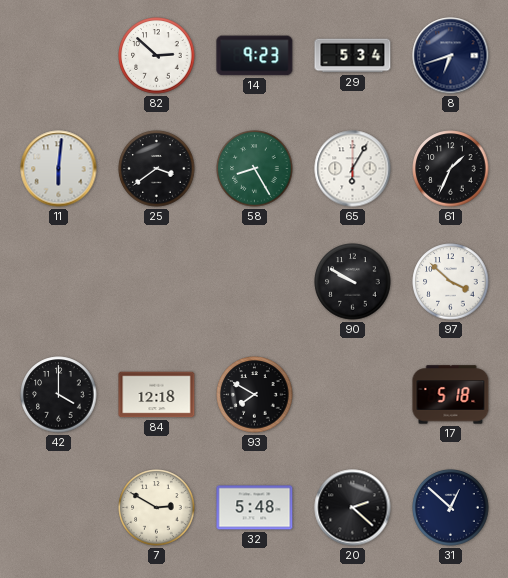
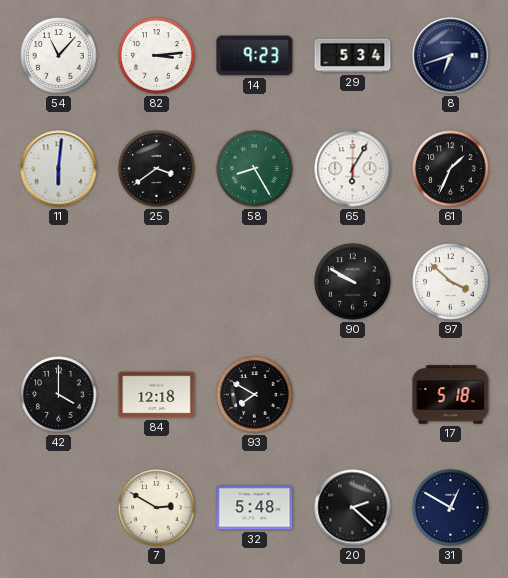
54: none -> 11:07
82: 2:52 -> 3:14
31: 12:52 -> 12:50
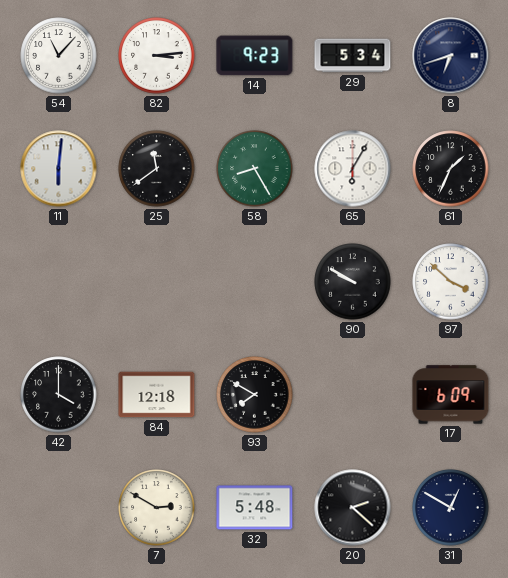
25: 3:39 -> 11:39
17: 5:18 -> 6:09
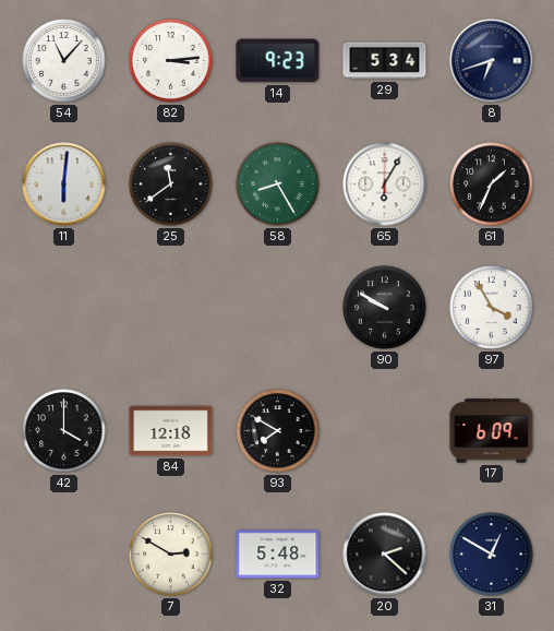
97: 3:52 -> 3:55
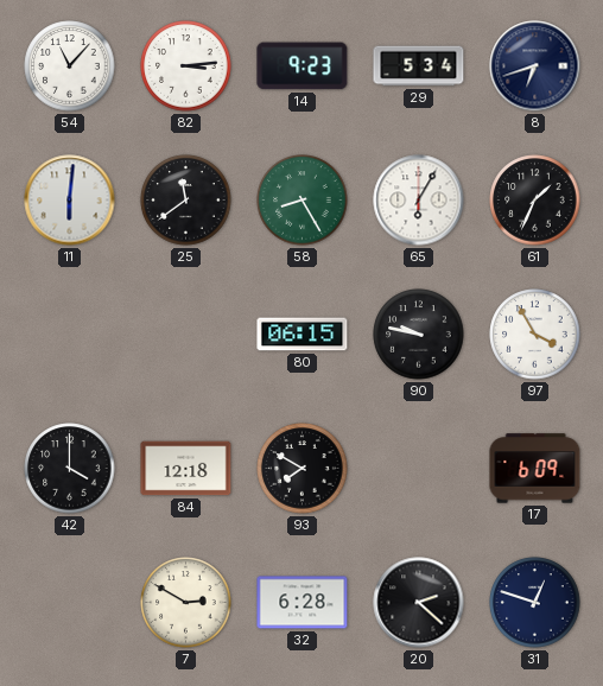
80: none -> 06:15
90: 9:50 -> 9:47
32: 5:48 -> 6:28
31: 12:50 -> 12:48
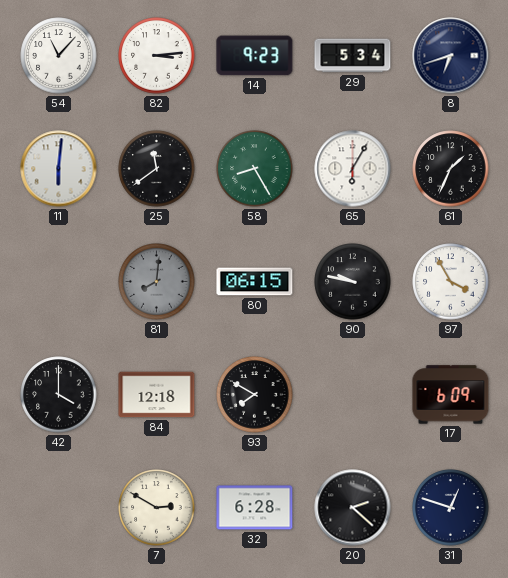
81: none -> 8:01
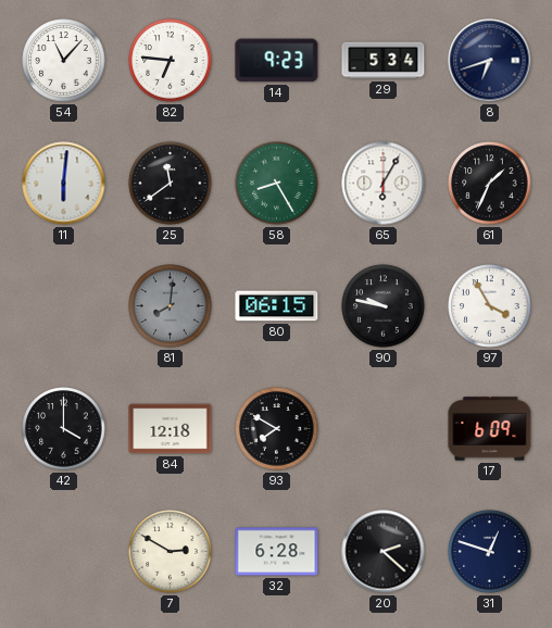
82: 3:14 -> 6:46
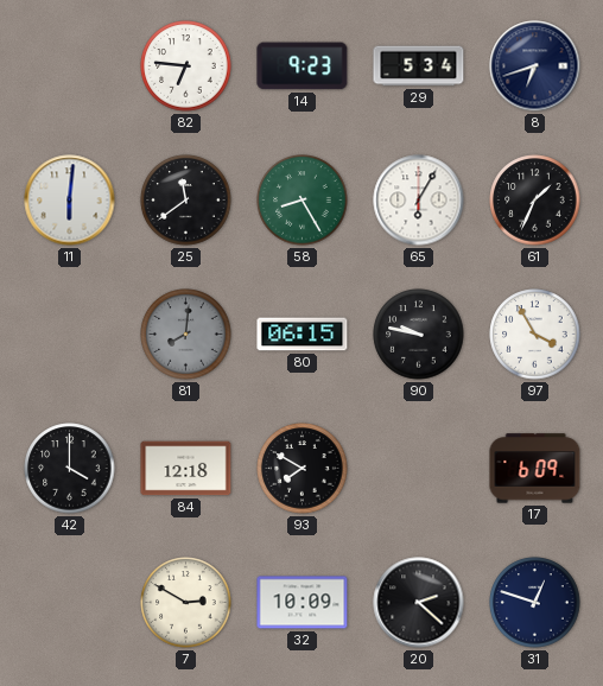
54: 11:07 -> none
32: 6:28 -> 10:09
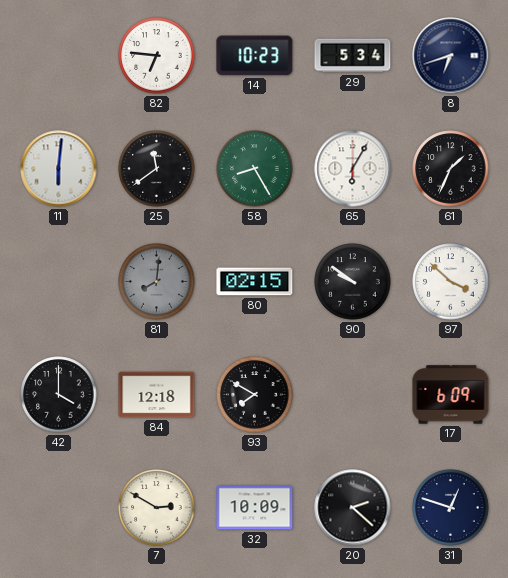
14: 9:23 -> 10:23
80: 06:15 -> 02:15
90: 9:47 -> 9:51
97: 3:55 -> 3:52
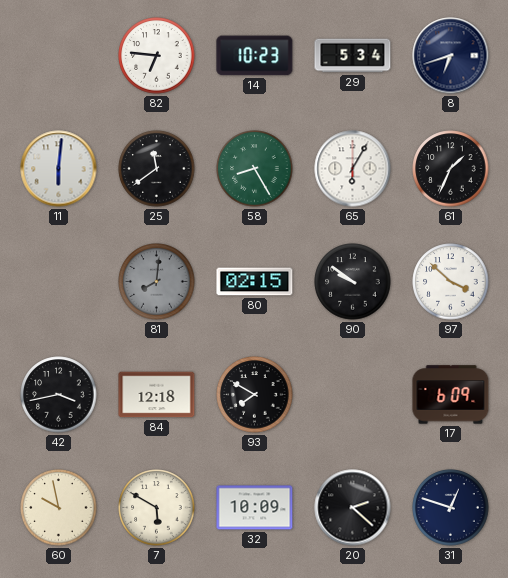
42: 4:00 -> 3:43
60: none -> 9:58
7: 2:50 -> 5:50
